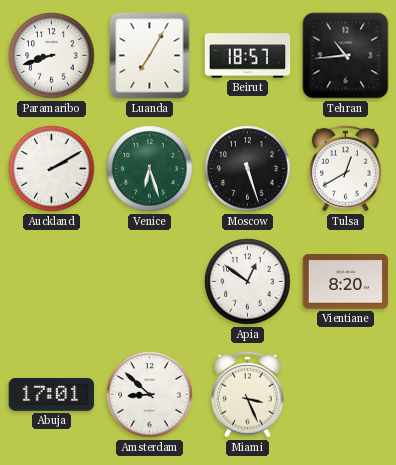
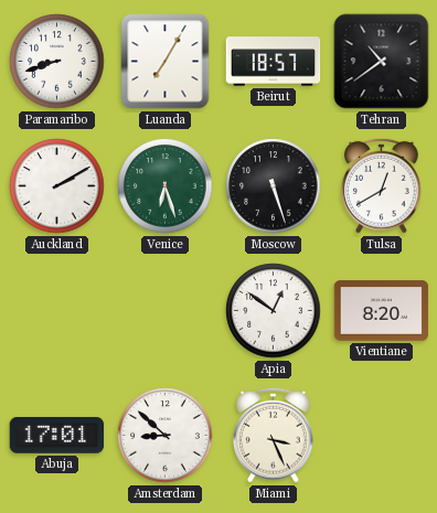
Tehran: 10:44 -> 10:39
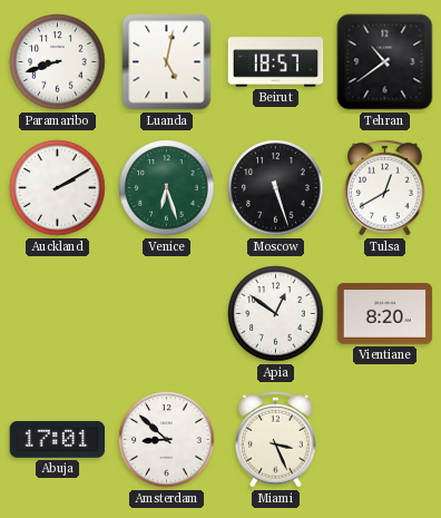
Luanda: 7:05 -> 5:02
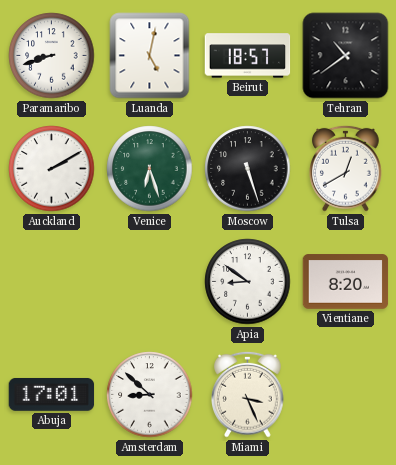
Apia: 12:51 -> 8:51
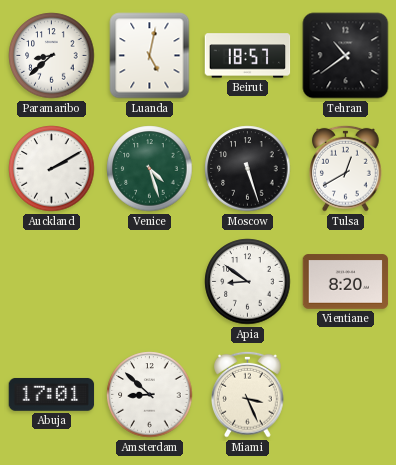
Paramaribo: 8:42 -> 8:38
Venice: 6:27 -> 4:27
